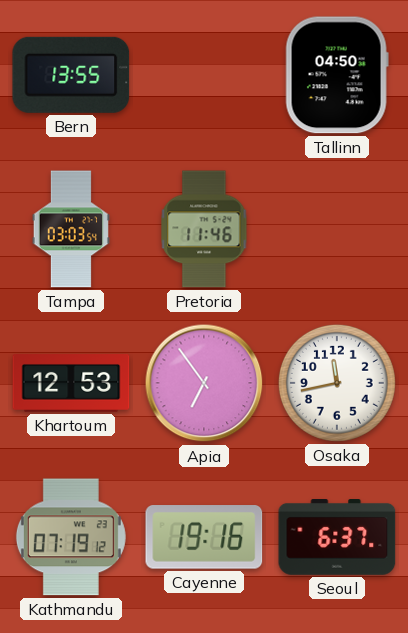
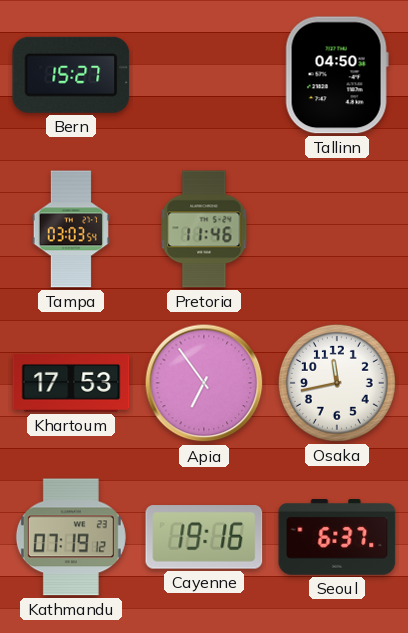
Bern: 13:55 -> 15:27
Khartoum: 12:53 -> 17:53
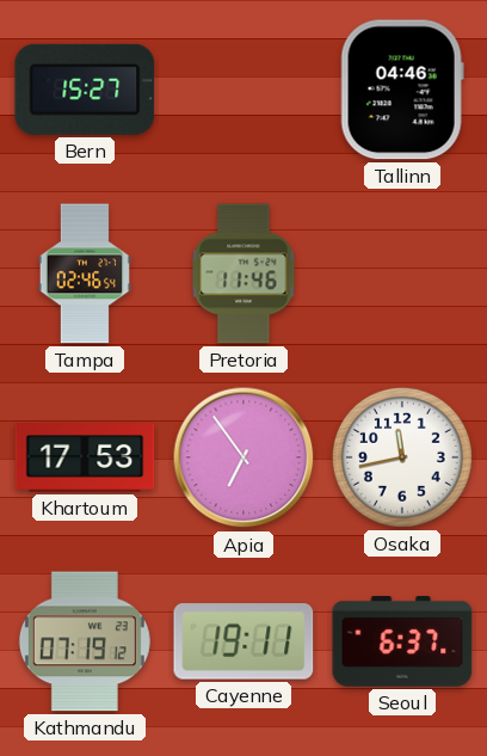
Tallinn: 04:50 -> 04:46
Tampa: 03:03 -> 02:46
Cayenne: 19:16 -> 19:11
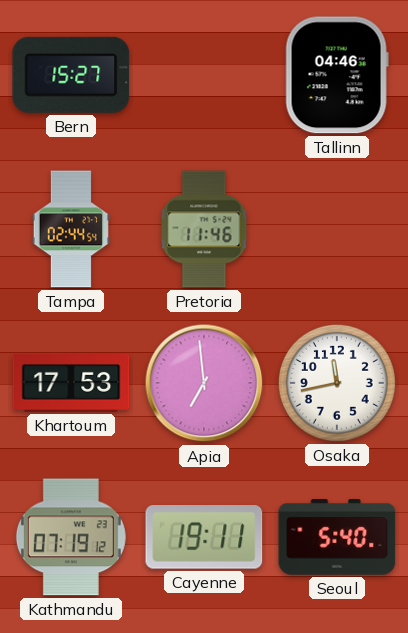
Tampa: 02:46 -> 02:44
Apia: 6:54 -> 6:59
Seoul: 6:37 -> 5:40
